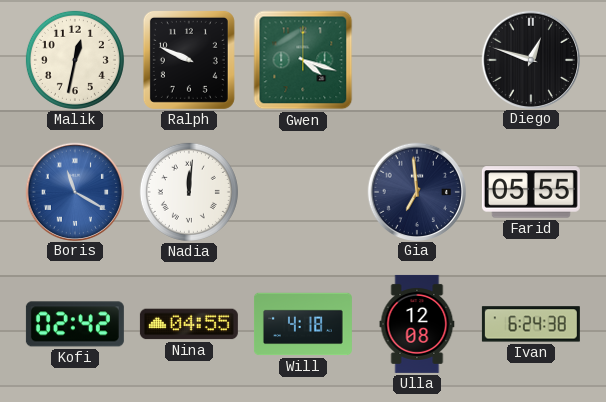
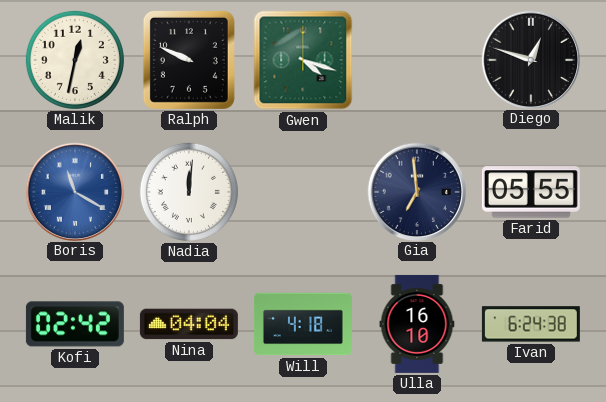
Nina: 04:55 -> 04:04
Ulla: 12:08 -> 16:10
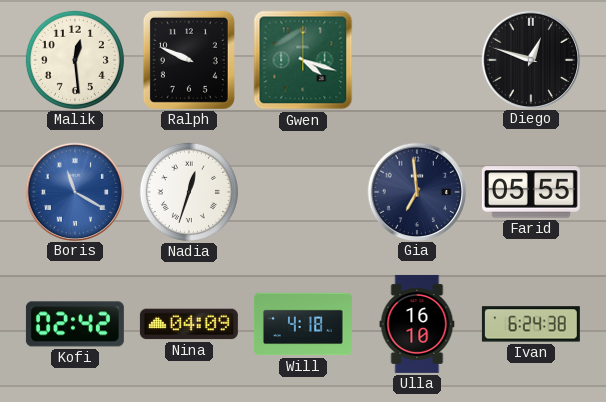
Malik: 12:32 -> 12:29
Nadia: 12:01 -> 12:33
Nina: 04:04 -> 04:09
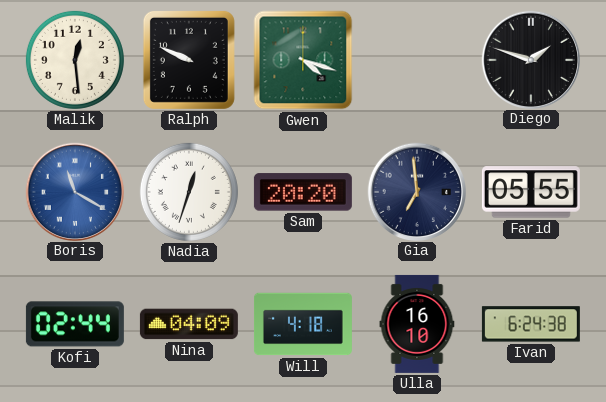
Diego: 12:48 -> 1:48
Sam: none -> 20:20
Kofi: 02:42 -> 02:44
